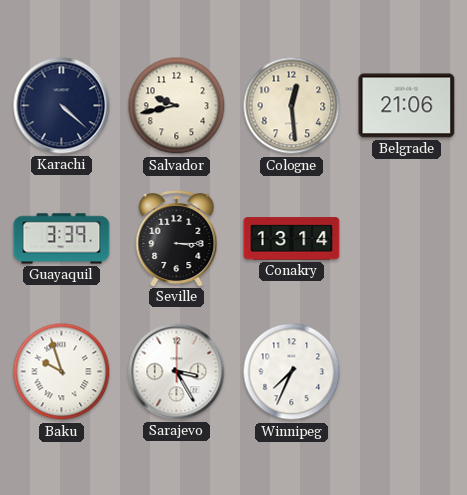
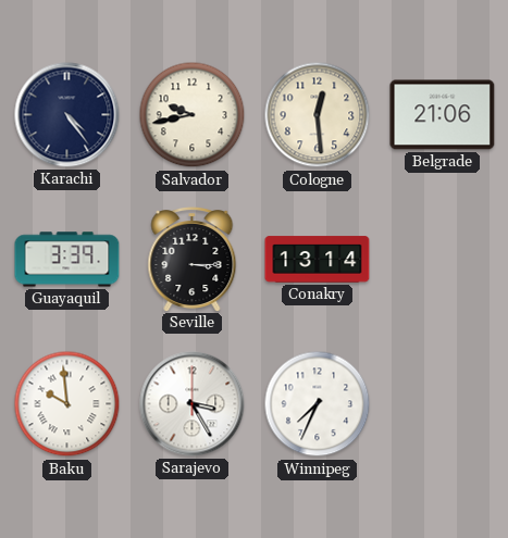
Karachi: 4:22 -> 4:24
Baku: 9:57 -> 9:59
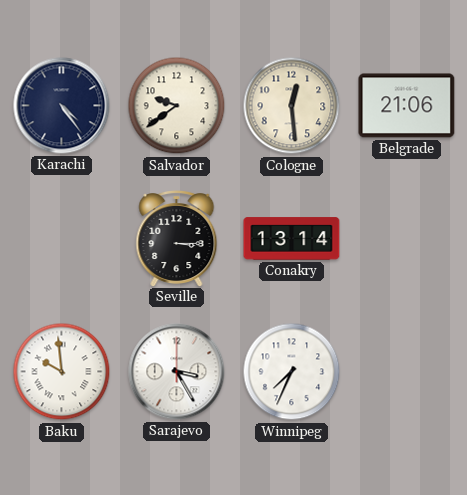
Salvador: 9:43 -> 9:39
Guayaquil: 3:39 -> none
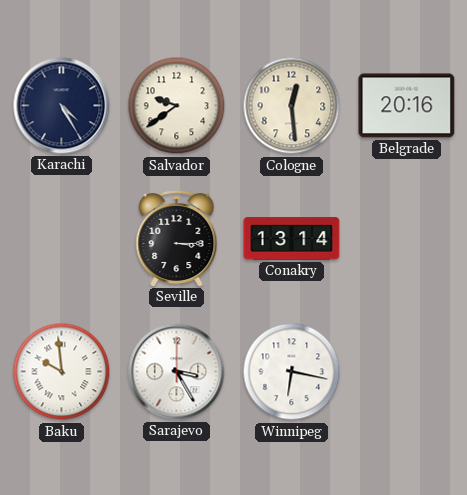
Karachi: 4:24 -> 4:25
Belgrade: 21:06 -> 20:16
Winnipeg: 7:34 -> 6:17
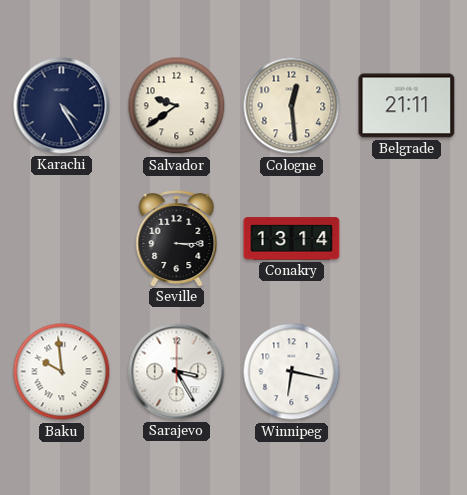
Belgrade: 20:16 -> 21:11
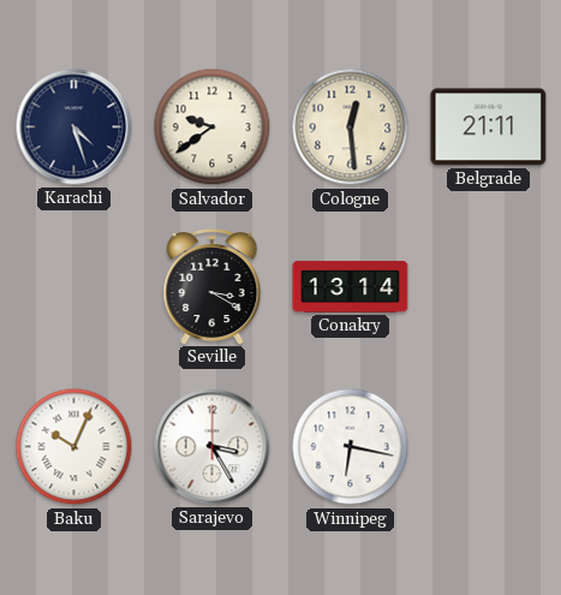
Karachi: 4:25 -> 4:27
Seville: 3:15 -> 3:20
Baku: 9:59 -> 10:04
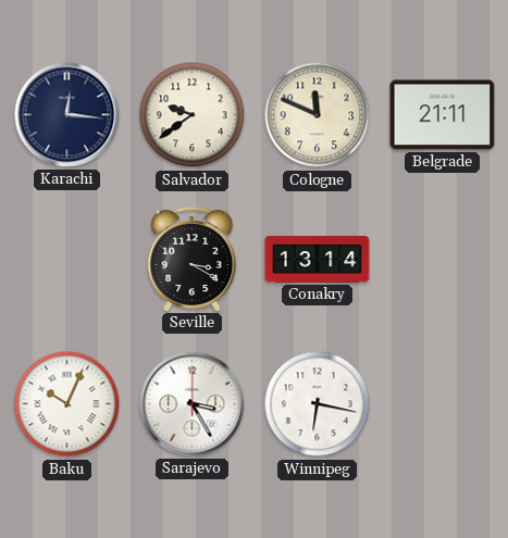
Karachi: 4:27 -> 12:16
Cologne: 12:29 -> 11:49
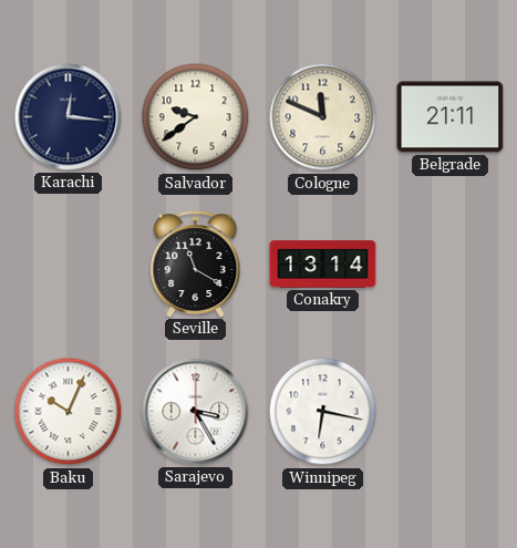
Seville: 3:20 -> 11:20
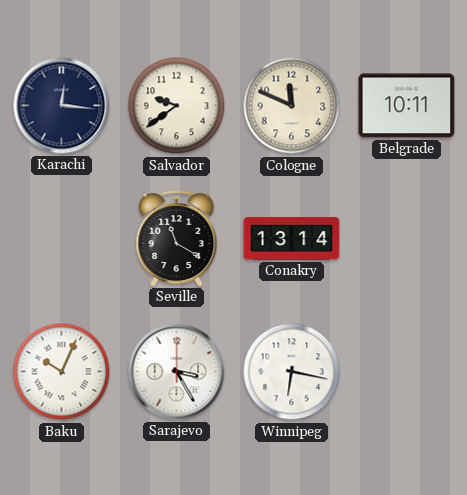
Belgrade: 21:11 -> 10:11
